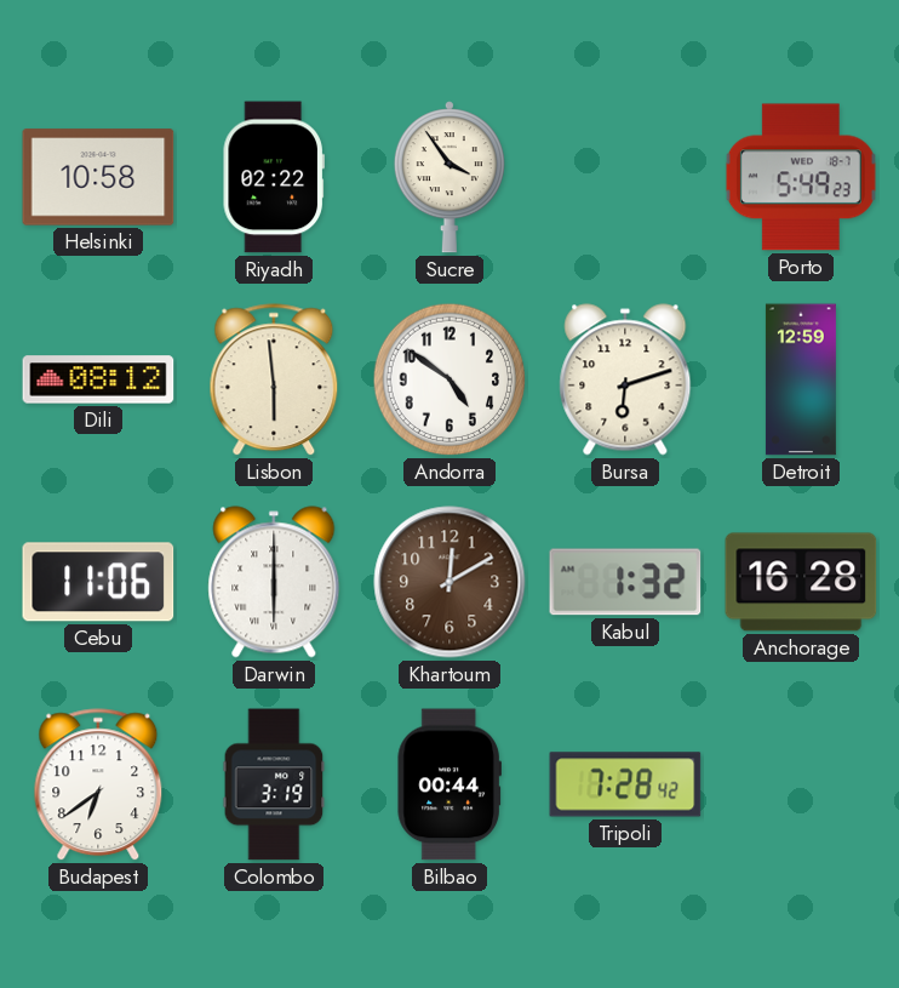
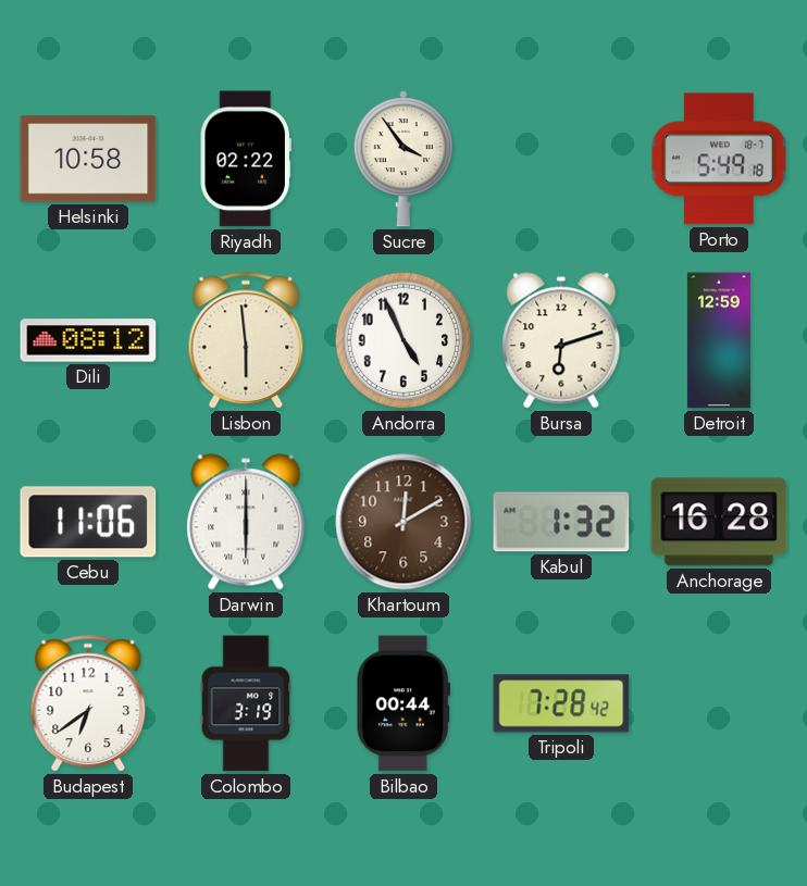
Porto: 5:49:23 -> 5:49:18
Andorra: 4:51 -> 4:56
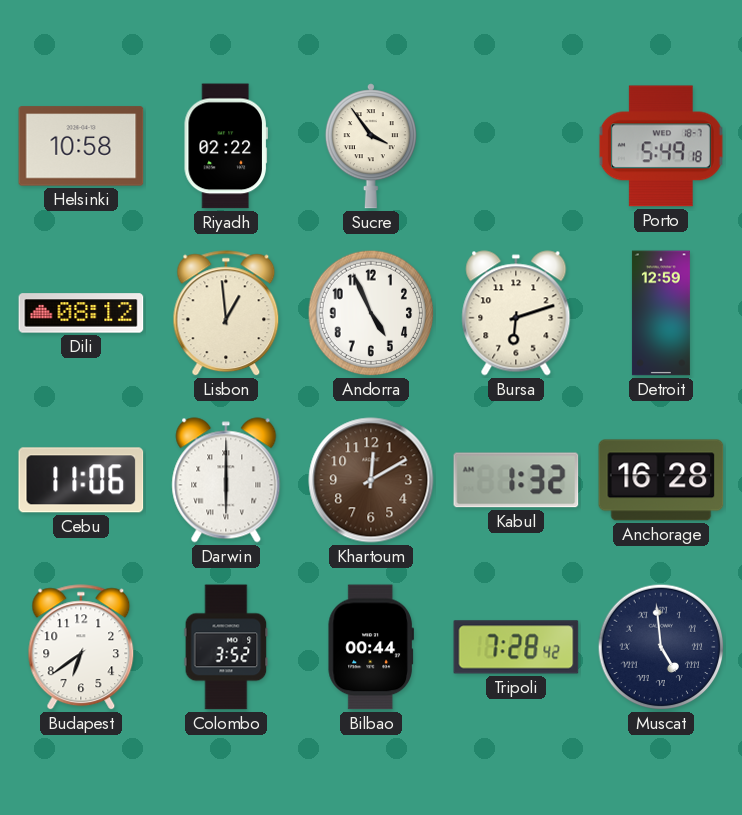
Lisbon: 5:59 -> 12:59
Colombo: 3:19 -> 3:52
Muscat: none -> 4:59
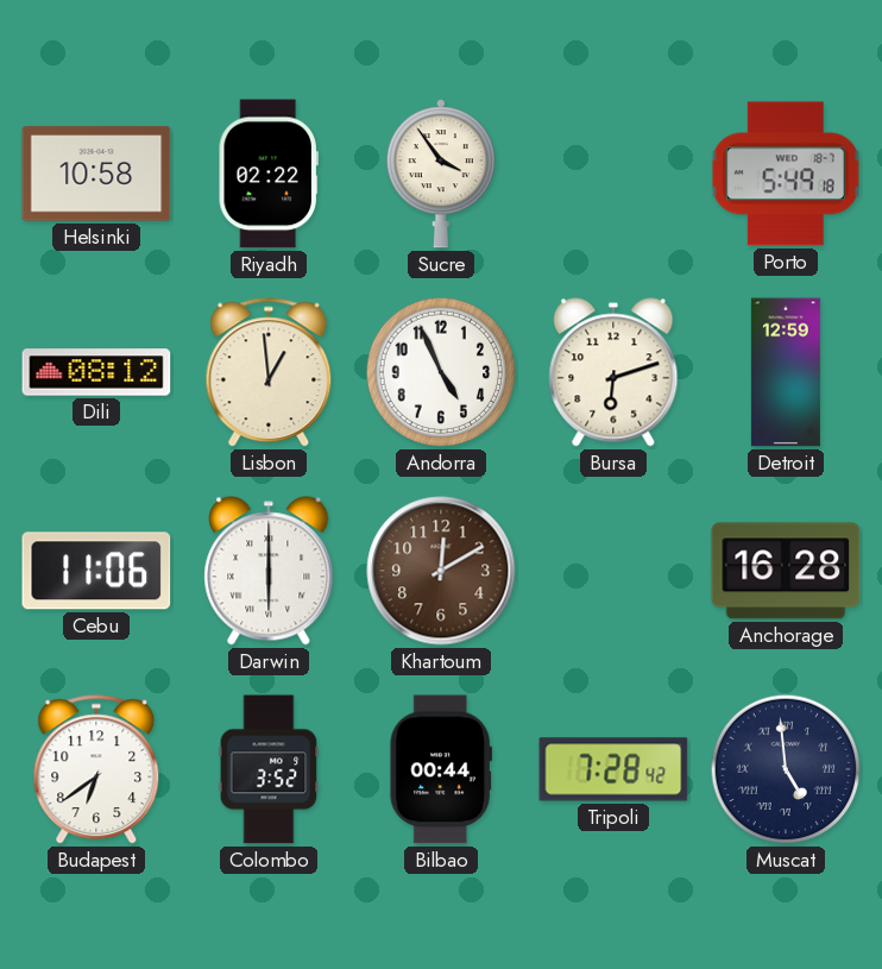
Kabul: 1:32 -> none
